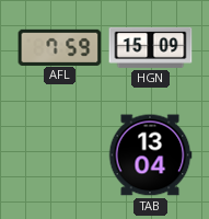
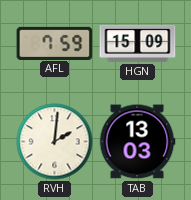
RVH: none -> 2:01
TAB: 13:04 -> 13:03
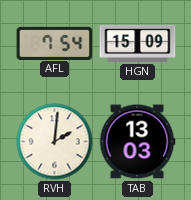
AFL: 7:59 -> 7:54
